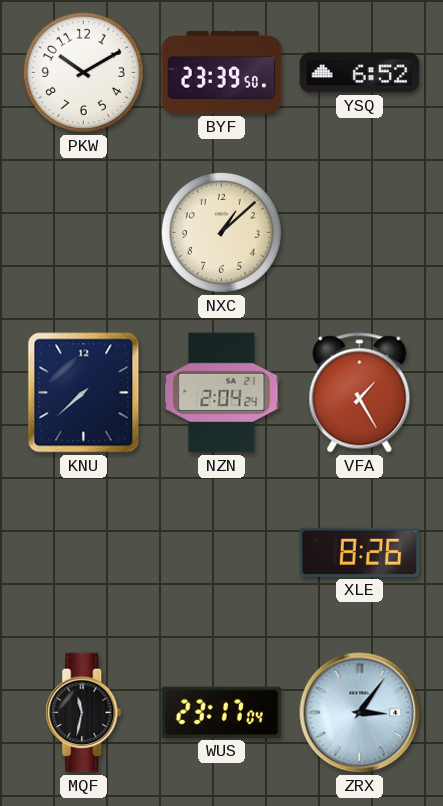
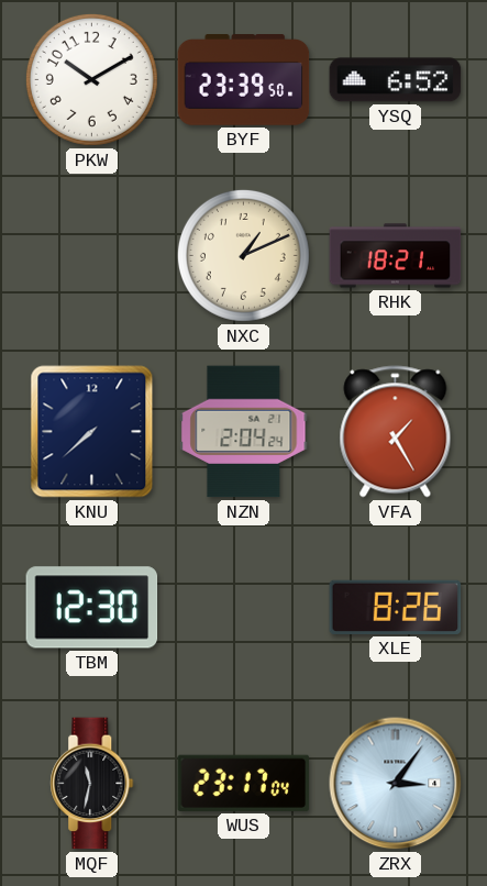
NXC: 1:08 -> 1:11
RHK: none -> 18:21
TBM: none -> 12:30
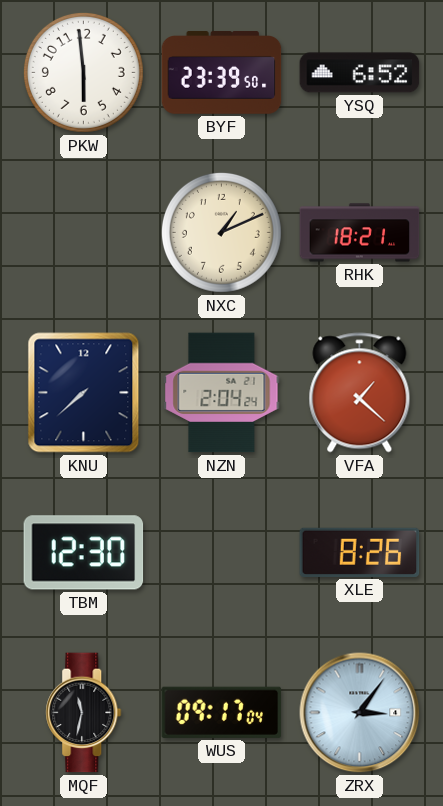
PKW: 10:10 -> 5:59
VFA: 1:25 -> 1:22
WUS: 23:17 -> 09:17
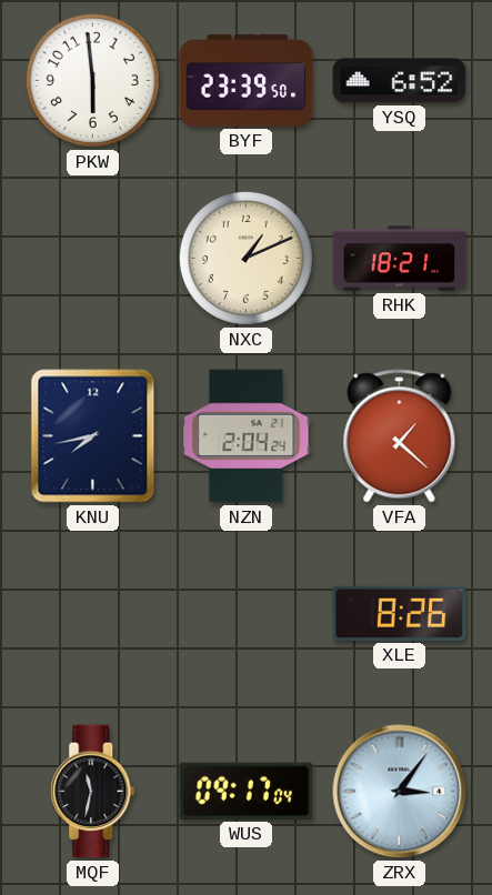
KNU: 7:38 -> 7:43
TBM: 12:30 -> none
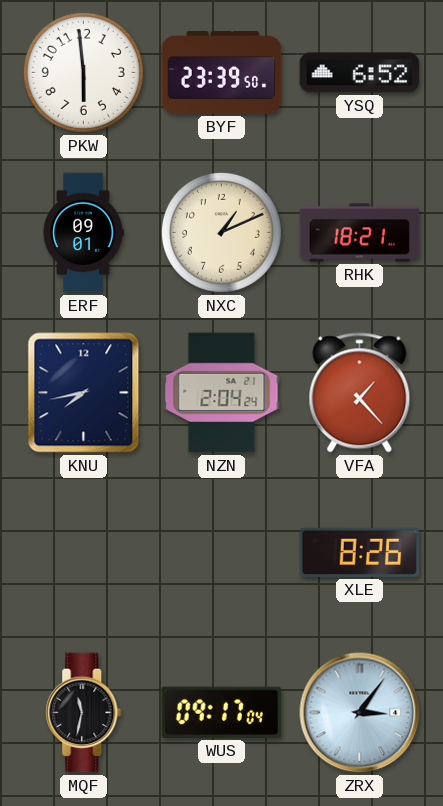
ERF: none -> 09:01
VFA: 1:22 -> 1:23
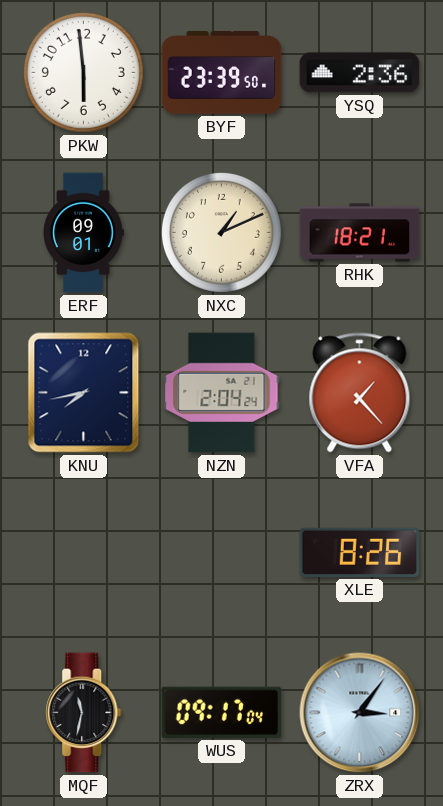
YSQ: 6:52 -> 2:36
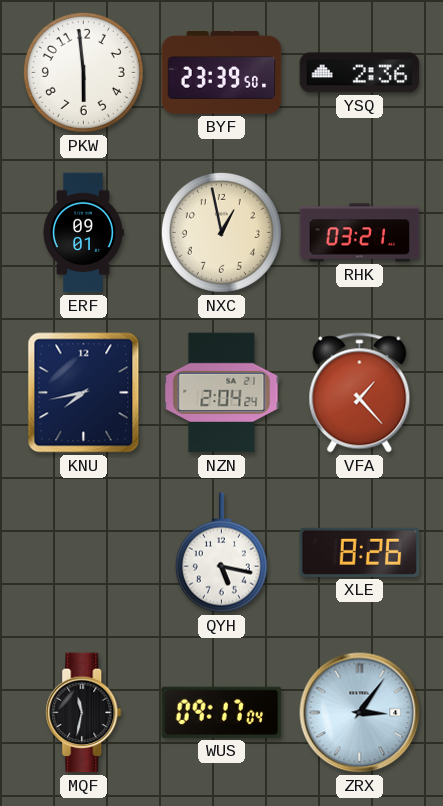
NXC: 1:11 -> 12:58
RHK: 18:21 -> 03:21
QYH: none -> 5:17
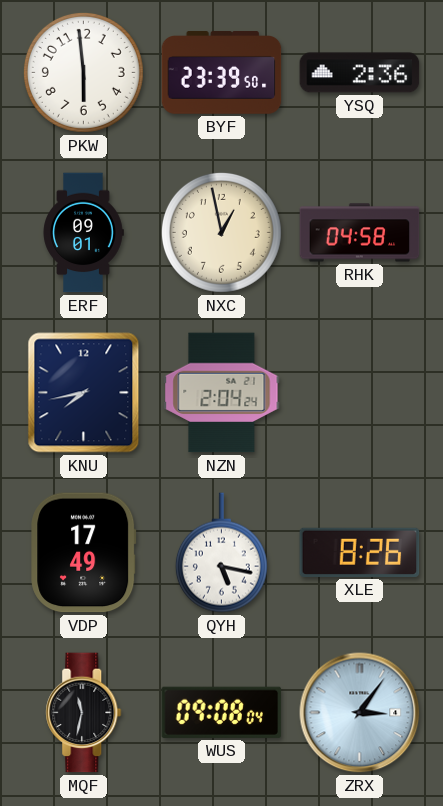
RHK: 03:21 -> 04:58
VFA: 1:23 -> none
VDP: none -> 17:49
WUS: 09:17 -> 09:08
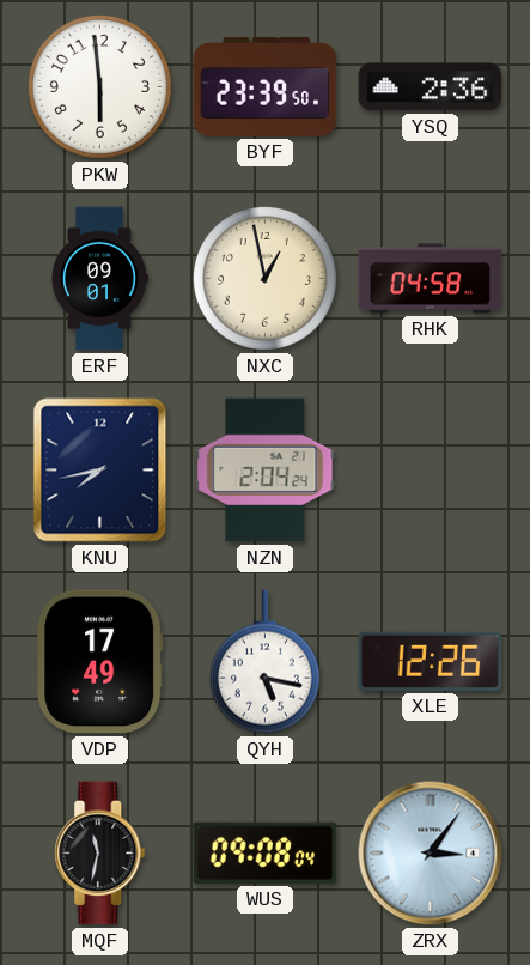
XLE: 8:26 -> 12:26
